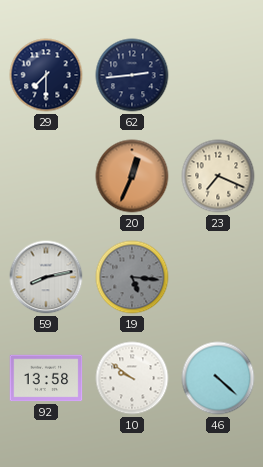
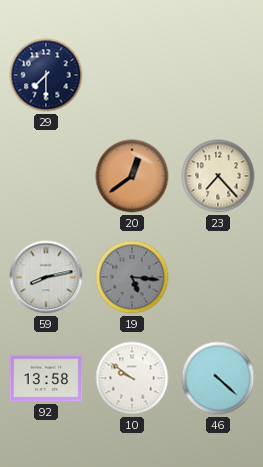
62: 2:44 -> none
20: 12:34 -> 12:39
23: 7:19 -> 7:23
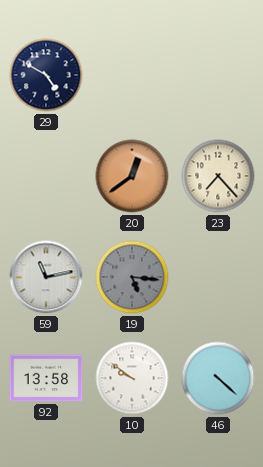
29: 7:30 -> 4:50
59: 8:13 -> 11:13
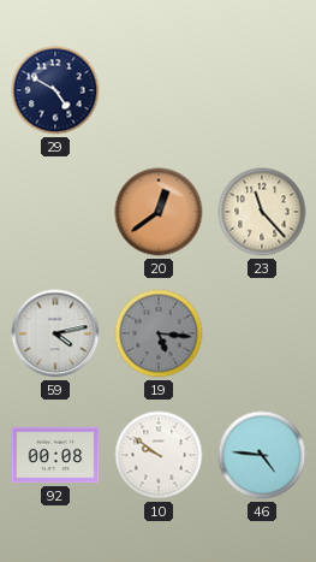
23: 7:23 -> 11:23
59: 11:13 -> 4:13
92: 13:58 -> 00:08
46: 4:22 -> 4:46
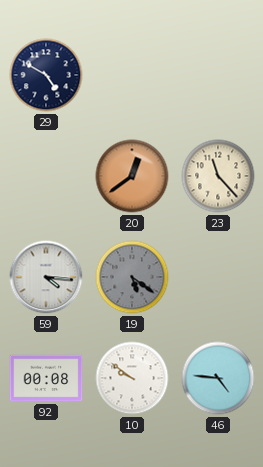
59: 4:13 -> 4:16
19: 5:16 -> 5:21
